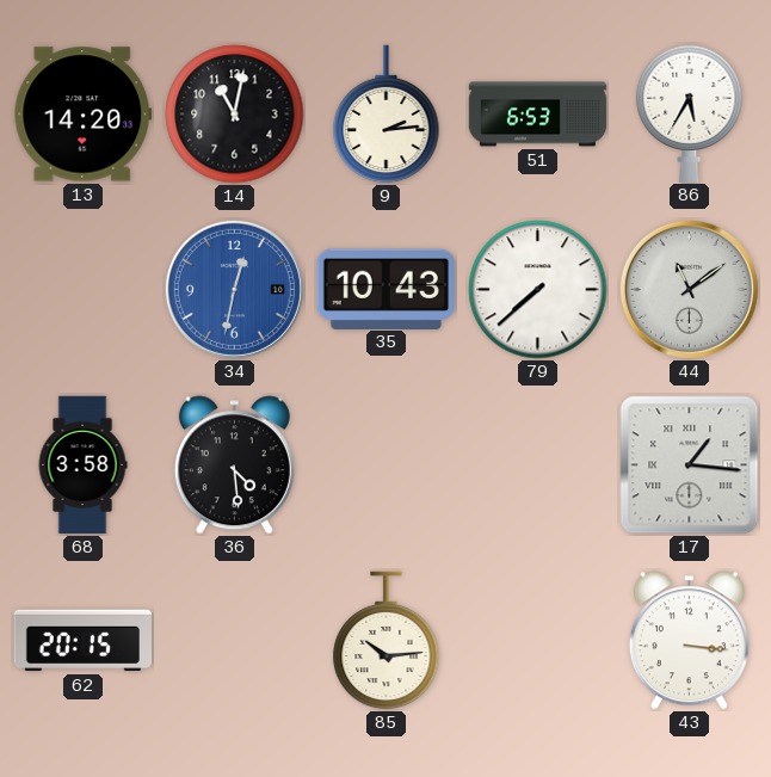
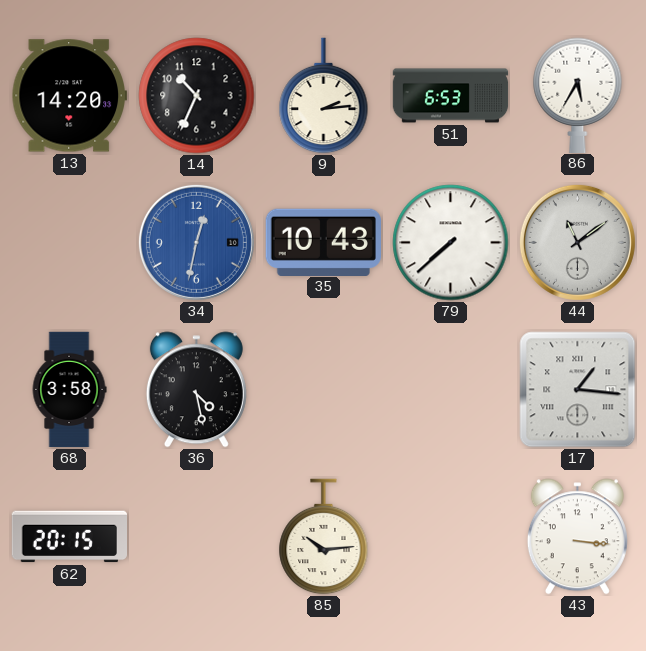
14: 11:02 -> 10:34
36: 4:29 -> 4:28
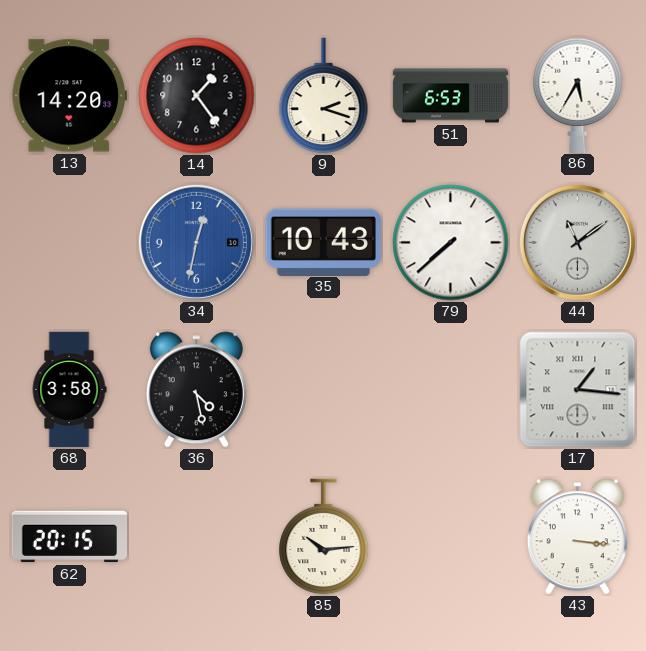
14: 10:34 -> 1:24
9: 2:14 -> 2:18
